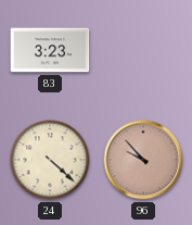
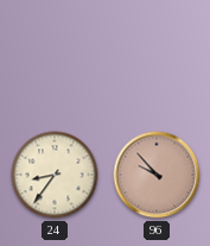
83: 3:23 -> none
24: 4:22 -> 8:36
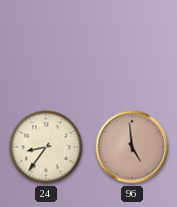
96: 9:53 -> 4:59
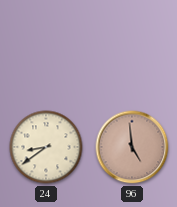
24: 8:36 -> 8:39
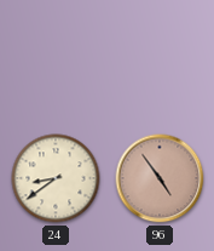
96: 4:59 -> 4:54
